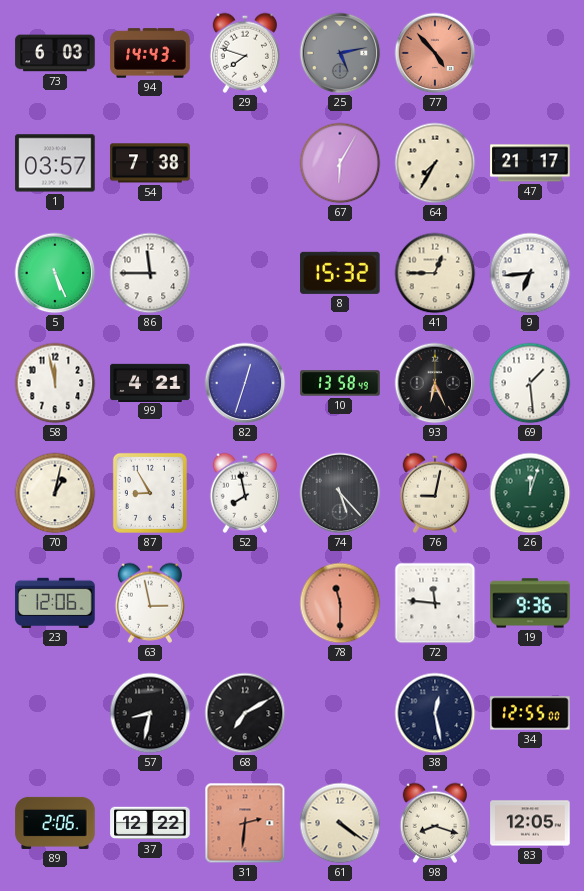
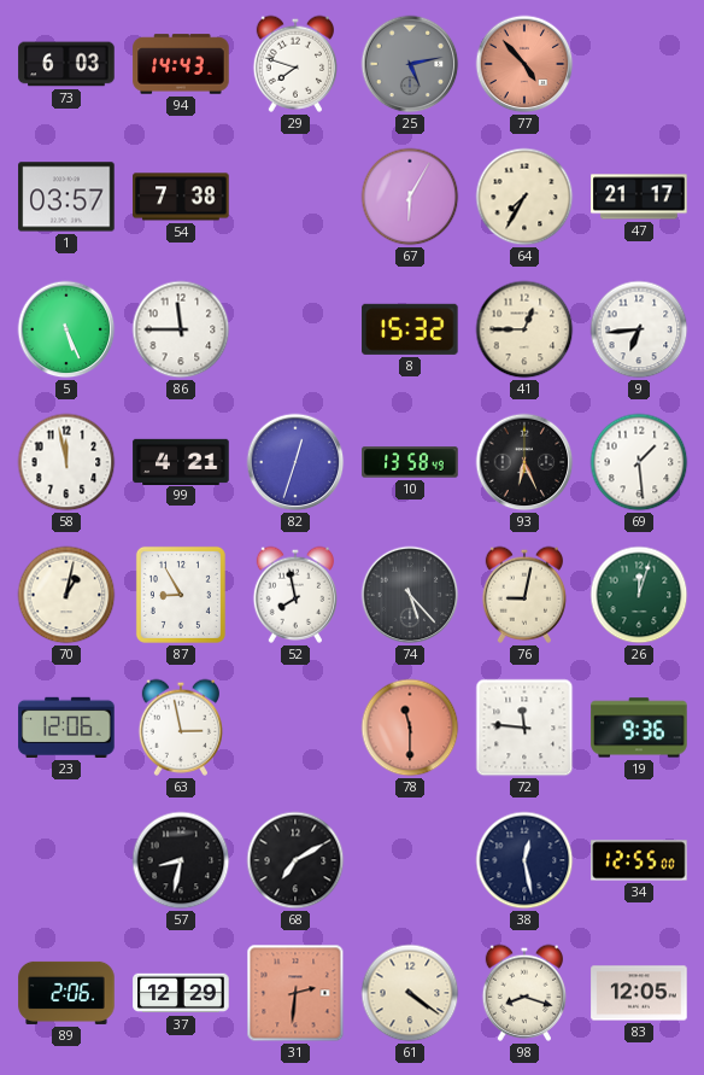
37: 12:22 -> 12:29
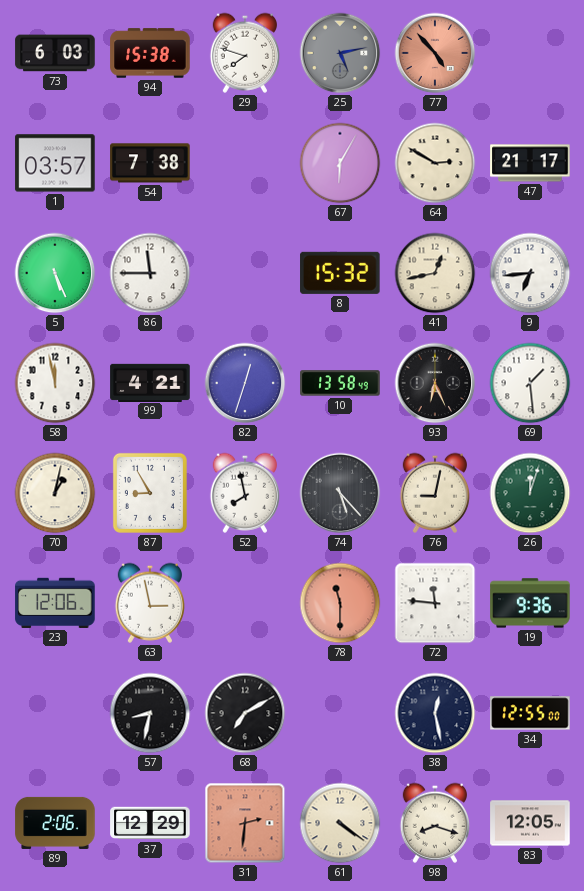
94: 14:43 -> 15:38
64: 7:35 -> 2:50
41: 12:45 -> 12:43
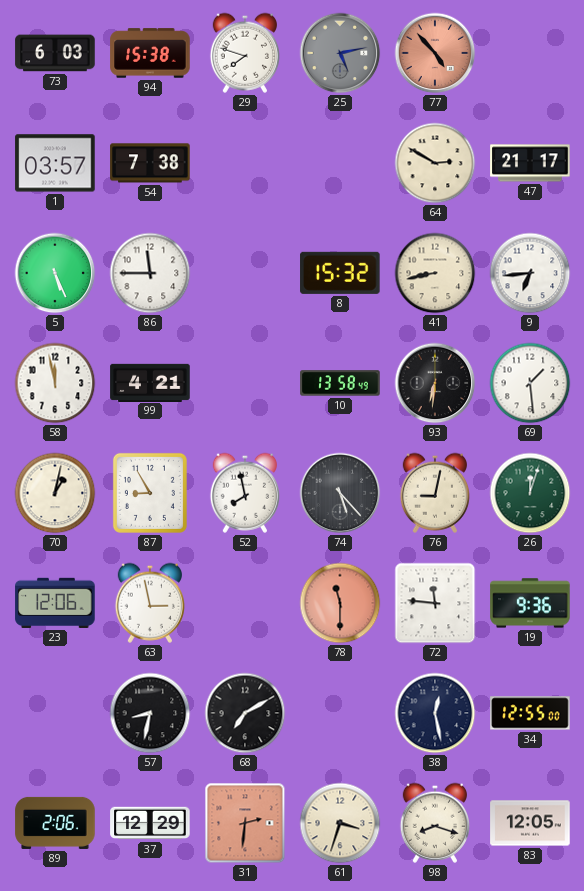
67: 6:05 -> none
41: 12:43 -> 8:43
82: 12:33 -> none
93: 6:26 -> 6:31
61: 4:21 -> 3:33
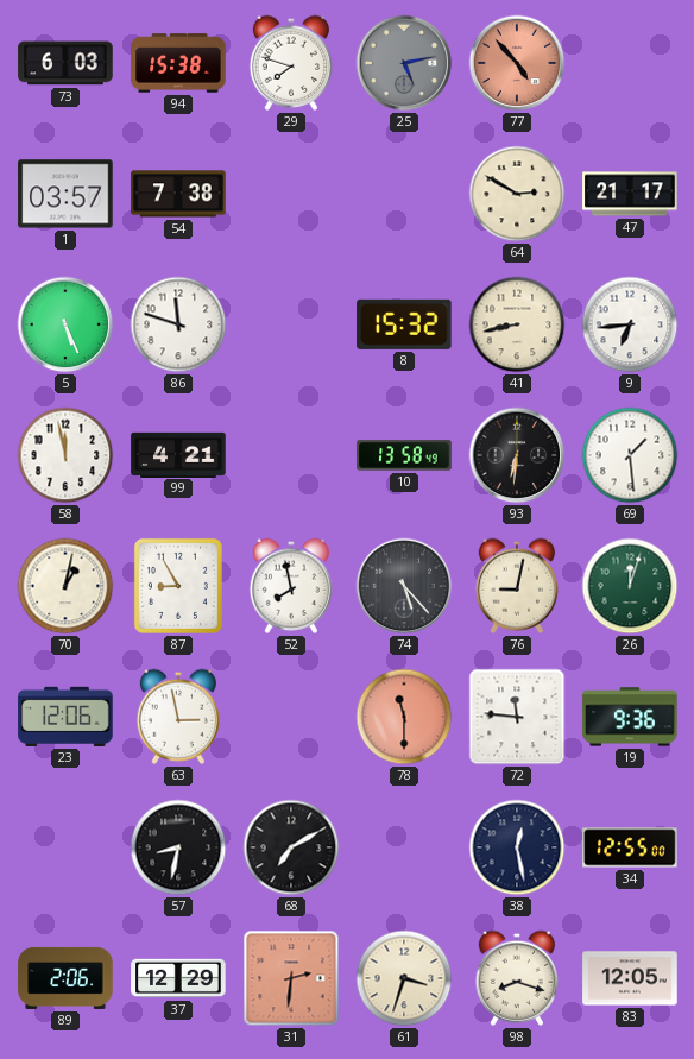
86: 11:45 -> 11:48
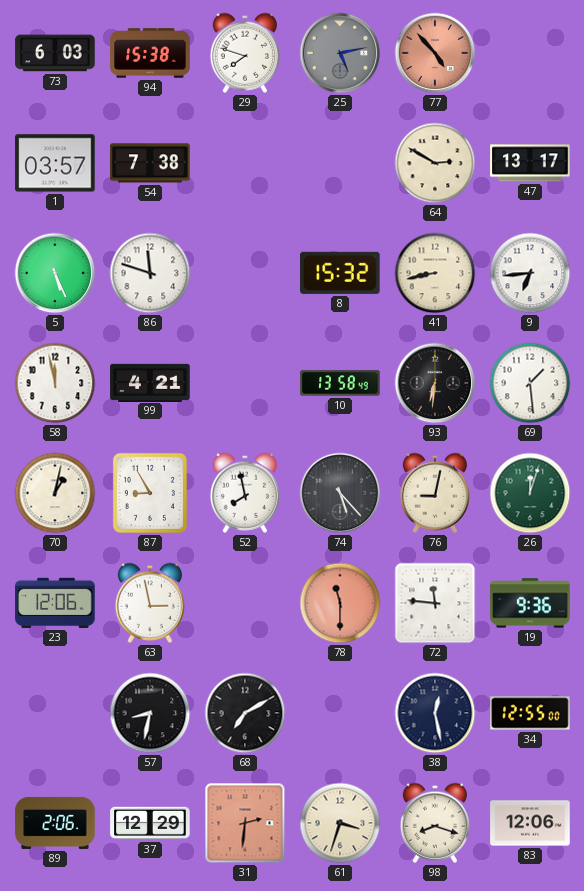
47: 21:17 -> 13:17
83: 12:05 -> 12:06
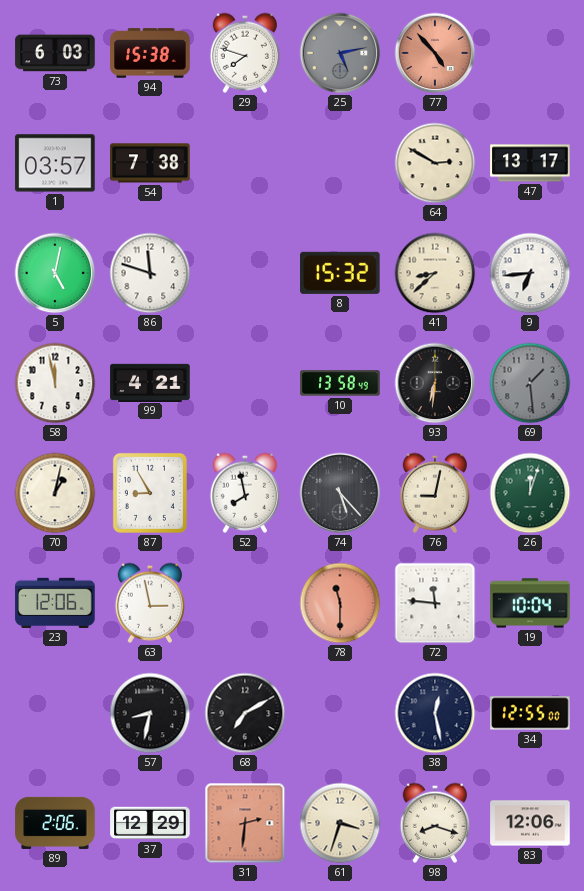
5: 5:26 -> 5:02
41: 8:43 -> 8:38
69 dial: white -> grey
19: 9:36 -> 10:04
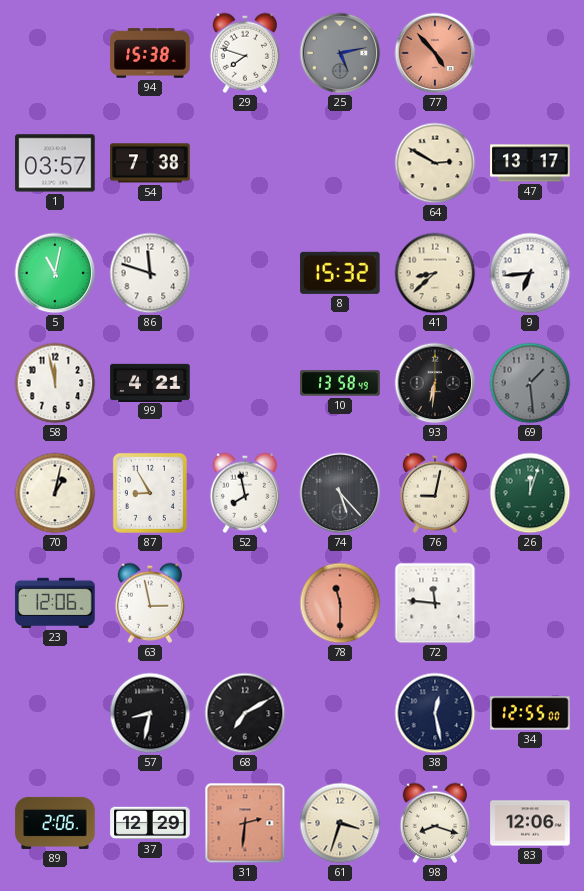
73: 6:03 -> none
5: 5:02 -> 11:02
19: 10:04 -> none
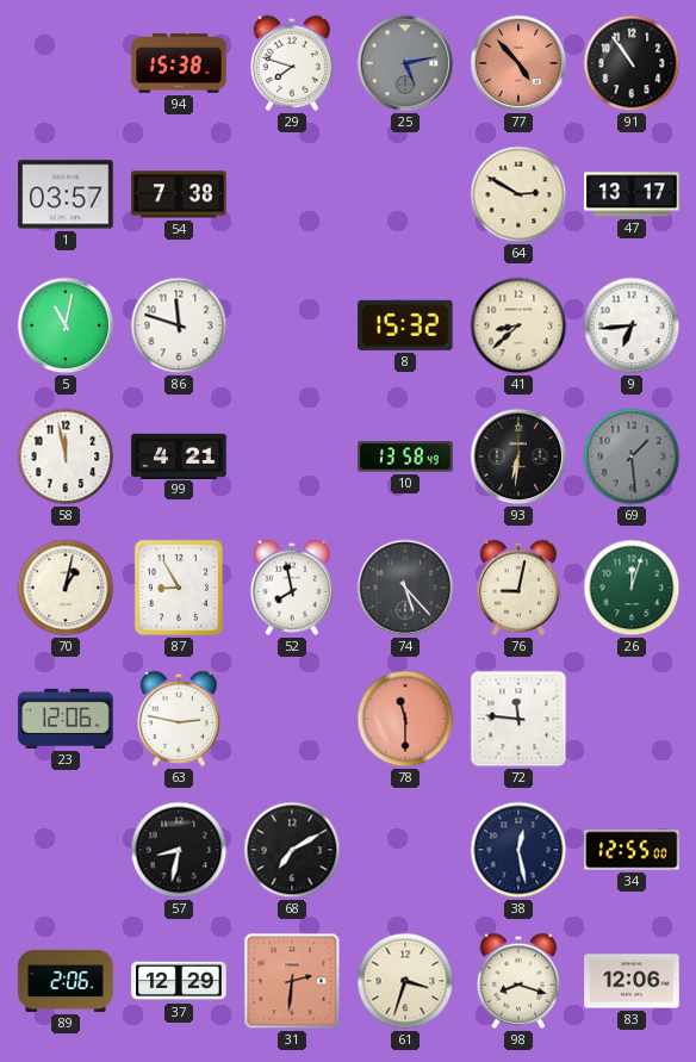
91: none -> 10:54
63: 2:58 -> 2:47
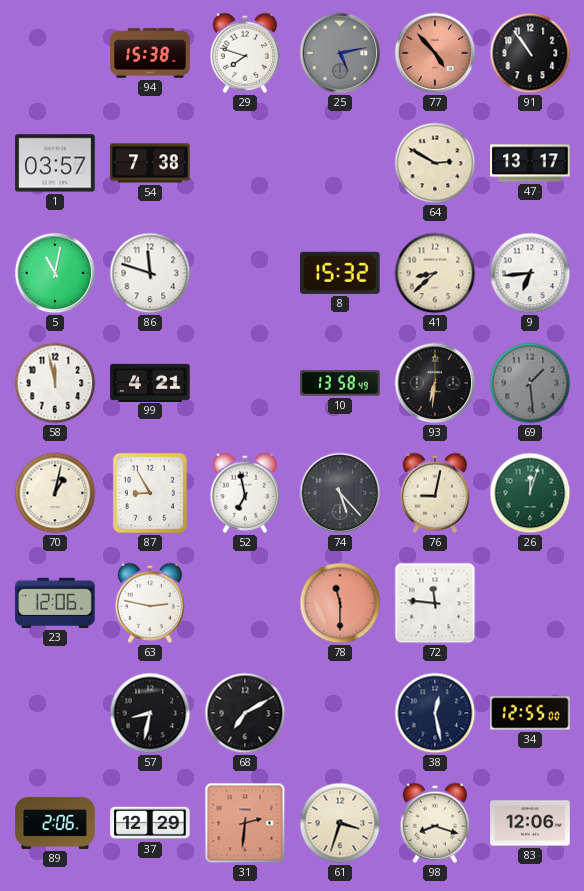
52: 7:58 -> 6:58
